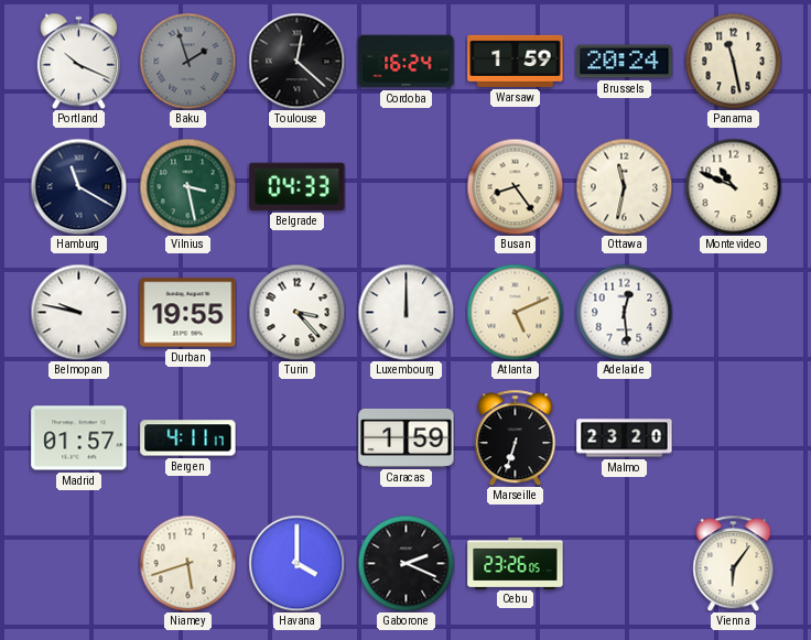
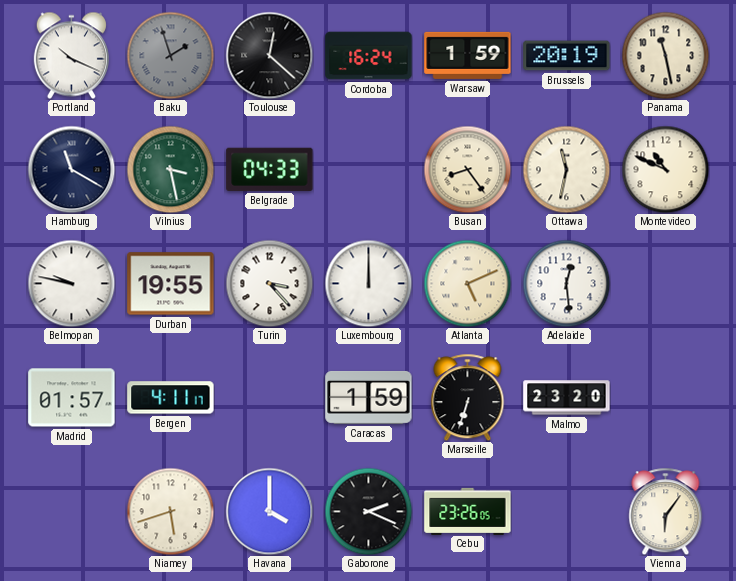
Brussels: 20:24 -> 20:19
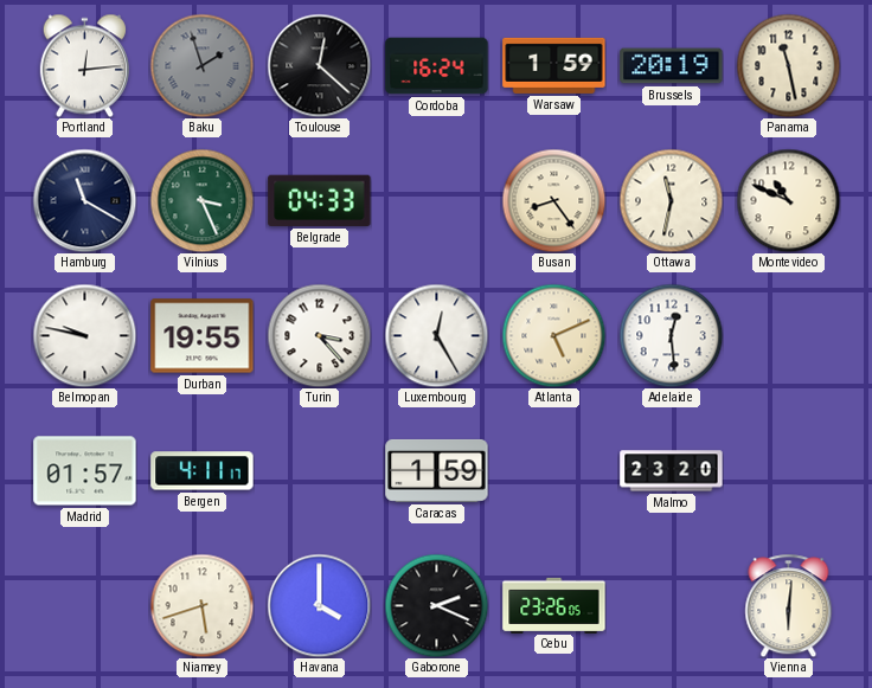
Portland: 10:19 -> 12:14
Vilnius: 3:28 -> 3:26
Luxembourg: 12:00 -> 12:25
Marseille: 6:33 -> none
Vienna: 6:06 -> 6:01
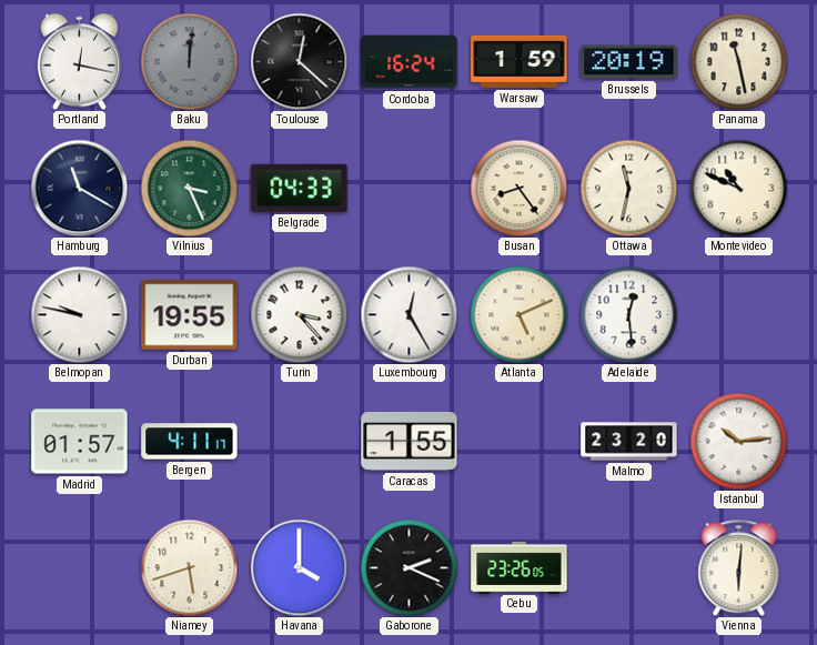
Portland: 12:14 -> 12:17
Baku: 1:57 -> 12:01
Caracas: 1:59 -> 1:55
Istanbul: none -> 10:14
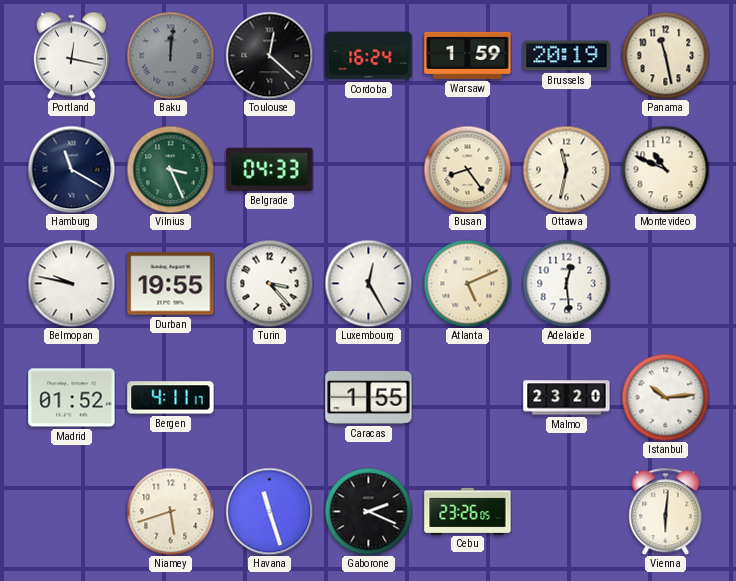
Madrid: 01:57 -> 01:52
Havana: 4:00 -> 11:27
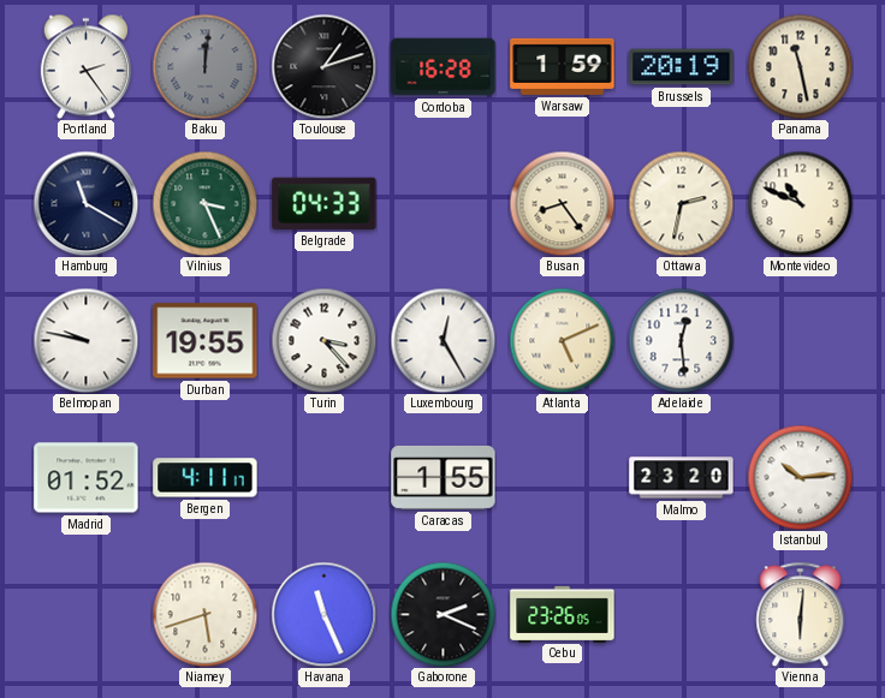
Portland: 12:17 -> 2:24
Toulouse: 12:22 -> 1:12
Cordoba: 16:24 -> 16:28
Ottawa: 11:32 -> 2:32
Havana: 11:27 -> 11:26
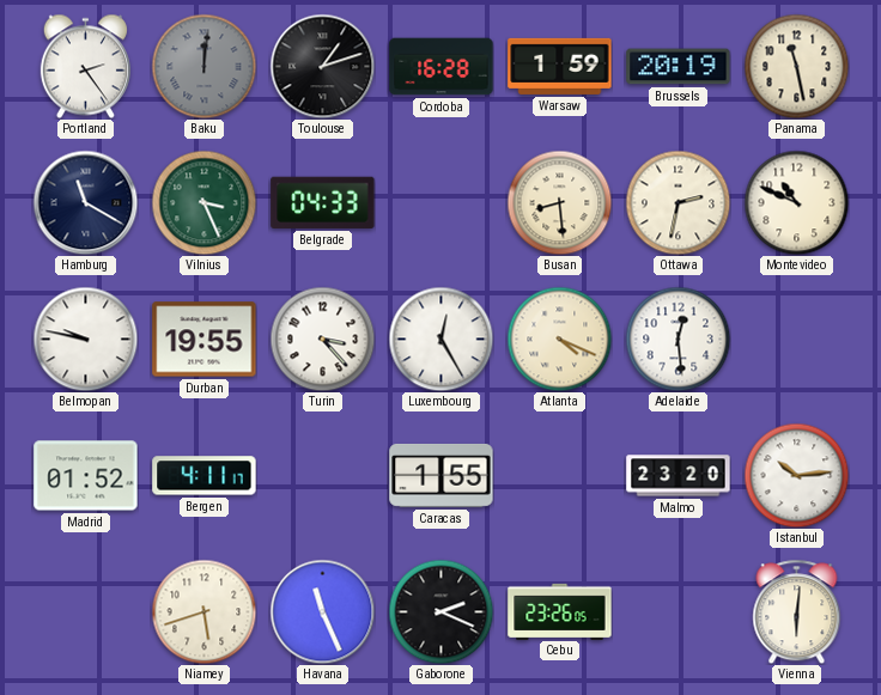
Busan: 8:24 -> 8:29
Atlanta: 5:11 -> 4:19
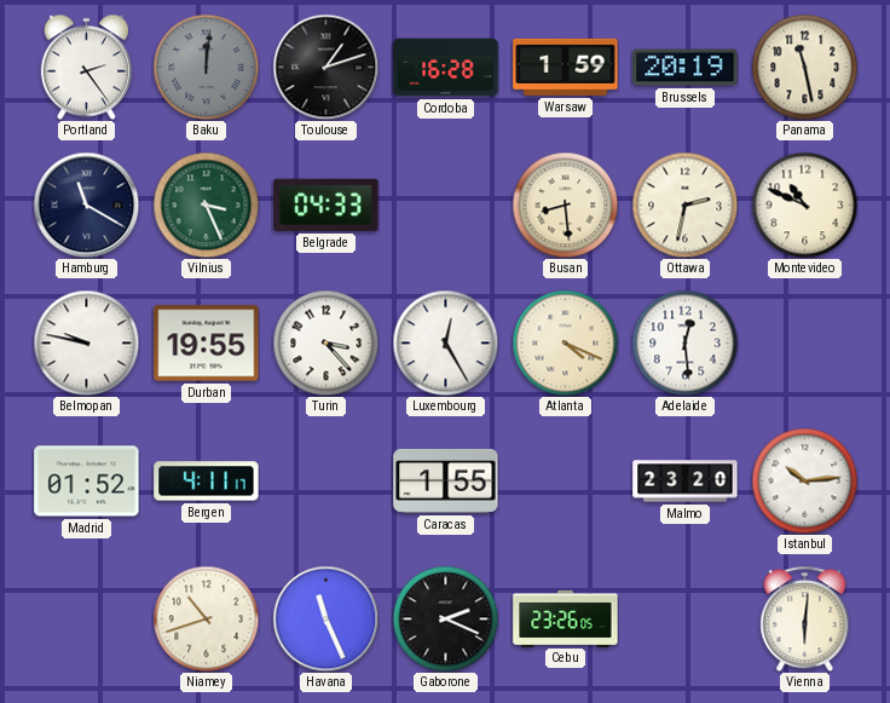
Niamey: 5:42 -> 10:42
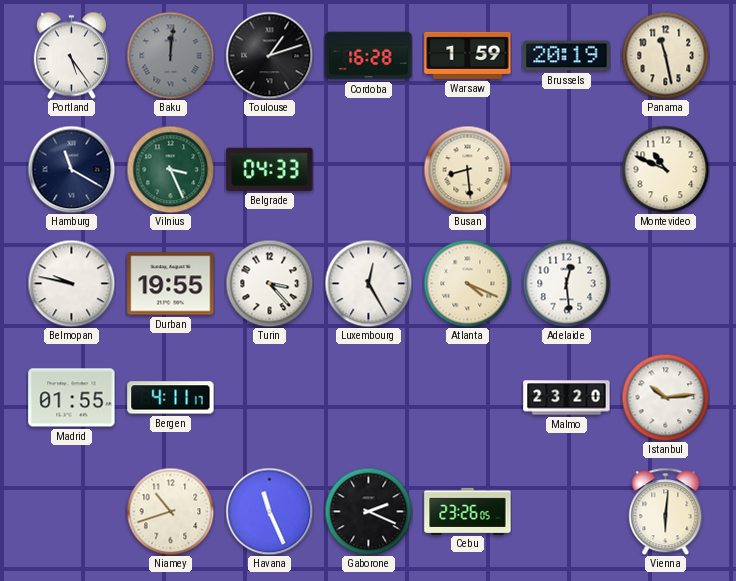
Portland: 2:24 -> 5:24
Ottawa: 2:32 -> none
Madrid: 01:52 -> 01:55
Caracas: 1:55 -> none
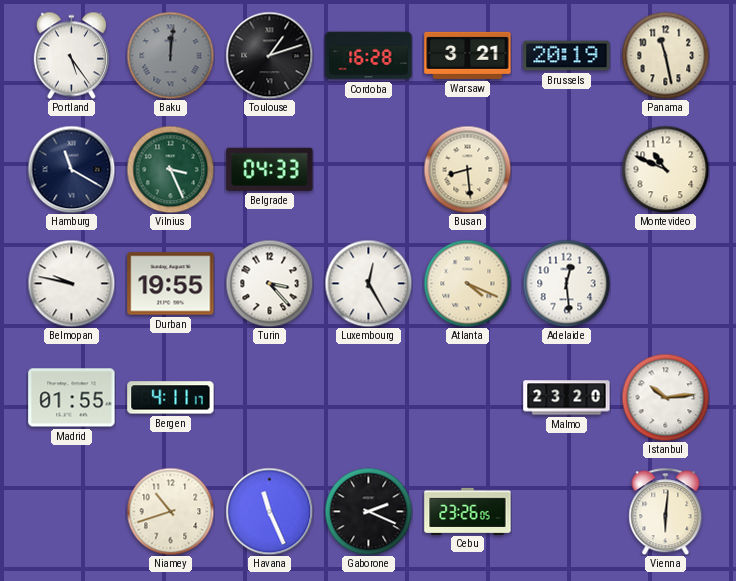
Warsaw: 1:59 -> 3:21
